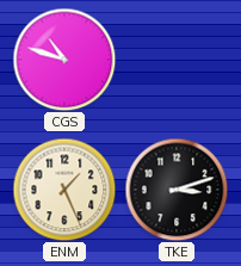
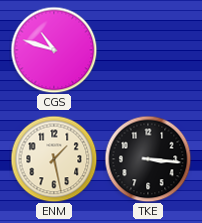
ENM: 1:26 -> 1:28
TKE: 3:12 -> 3:16
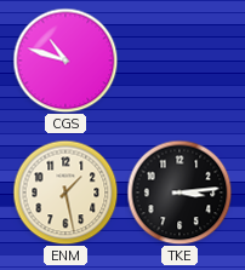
TKE: 3:16 -> 3:14
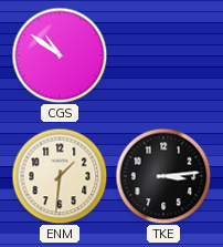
CGS: 10:48 -> 10:51
ENM: 1:28 -> 1:31
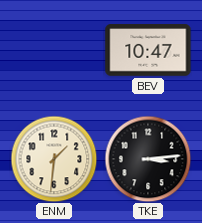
CGS: 10:51 -> none
BEV: none -> 10:47
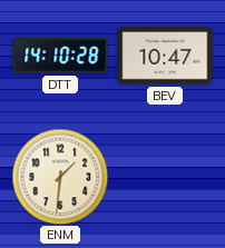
DTT: none -> 14:10
TKE: 3:14 -> none
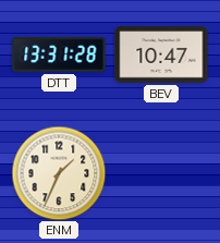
DTT: 14:10 -> 13:31
ENM: 1:31 -> 1:34
